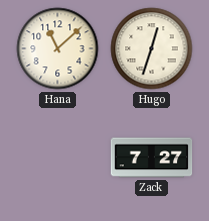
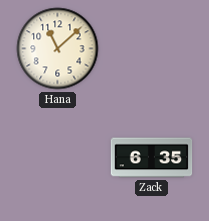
Hugo: 12:33 -> none
Zack: 7:27 -> 6:35
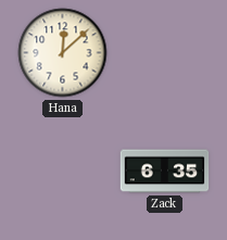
Hana: 11:08 -> 12:08
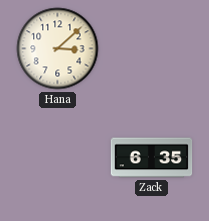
Hana: 12:08 -> 3:08
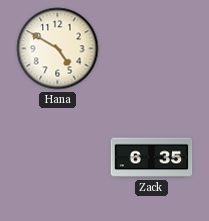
Hana: 3:08 -> 4:50
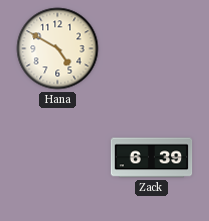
Zack: 6:35 -> 6:39
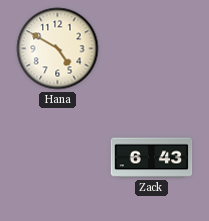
Zack: 6:39 -> 6:43
